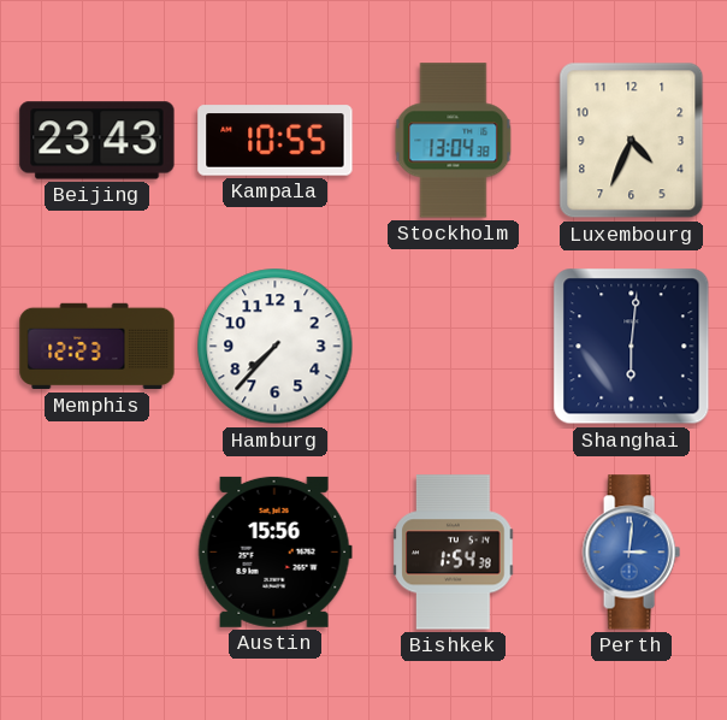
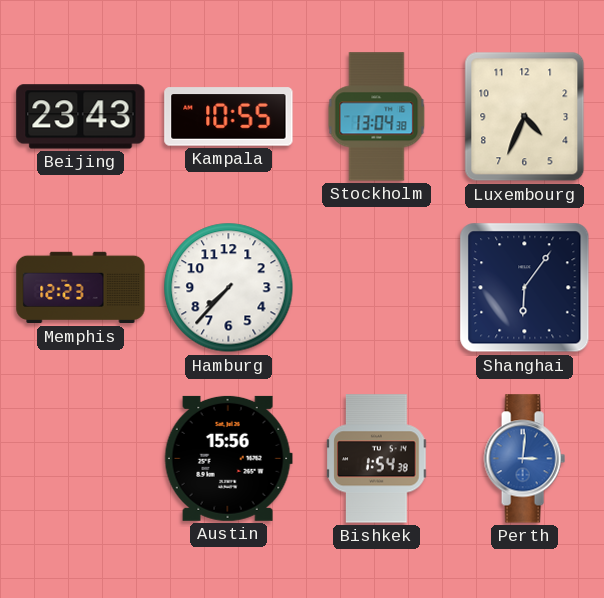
Shanghai: 6:01 -> 6:06
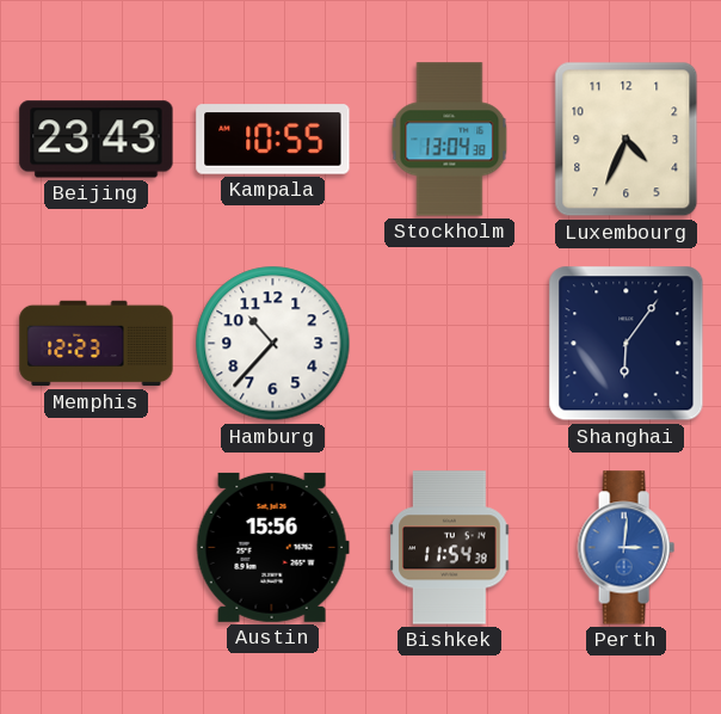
Hamburg: 7:37 -> 10:37
Bishkek: 1:54 -> 11:54
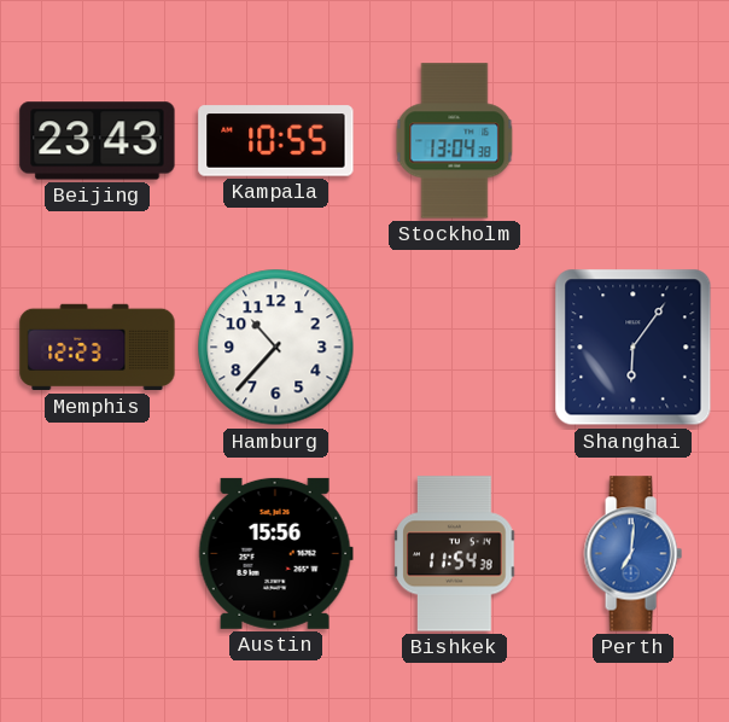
Luxembourg: 4:34 -> none
Perth: 3:01 -> 7:01
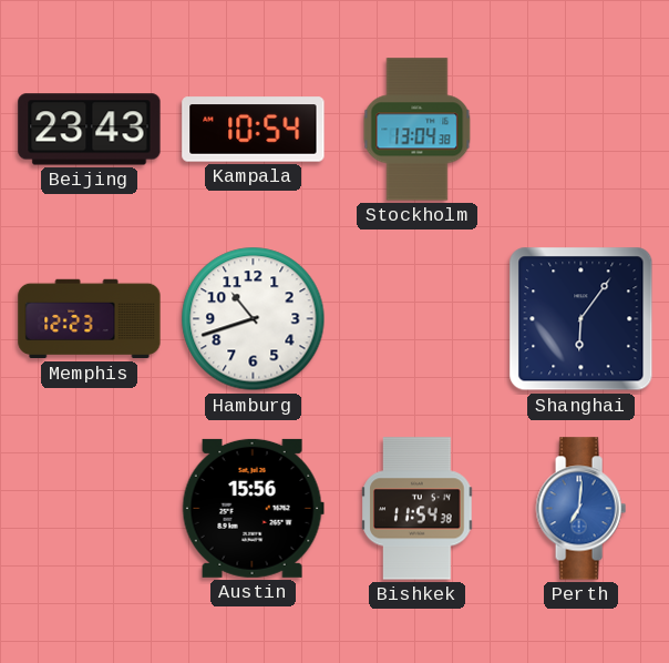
Kampala: 10:55 -> 10:54
Hamburg: 10:37 -> 10:42
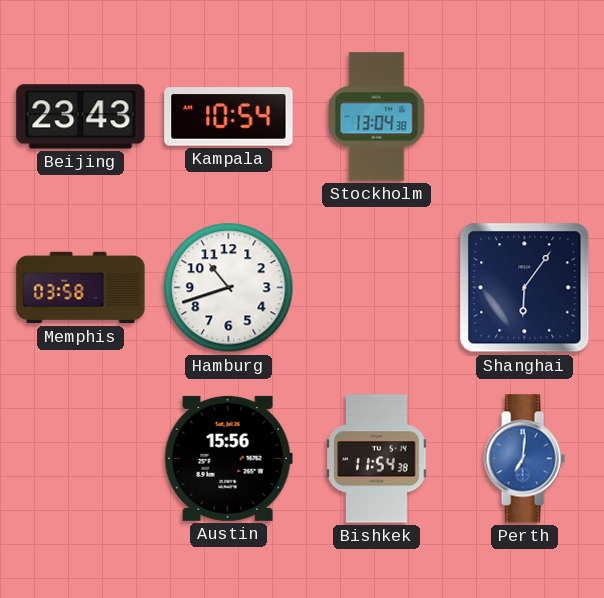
Memphis: 12:23 -> 03:58
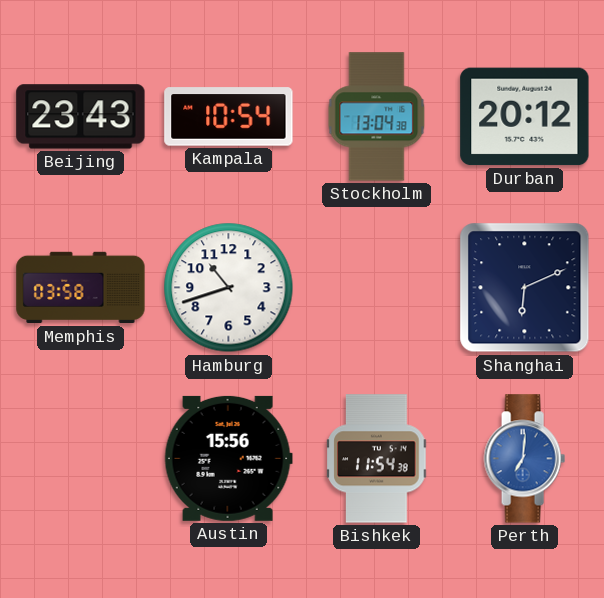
Durban: none -> 20:12
Shanghai: 6:06 -> 6:11
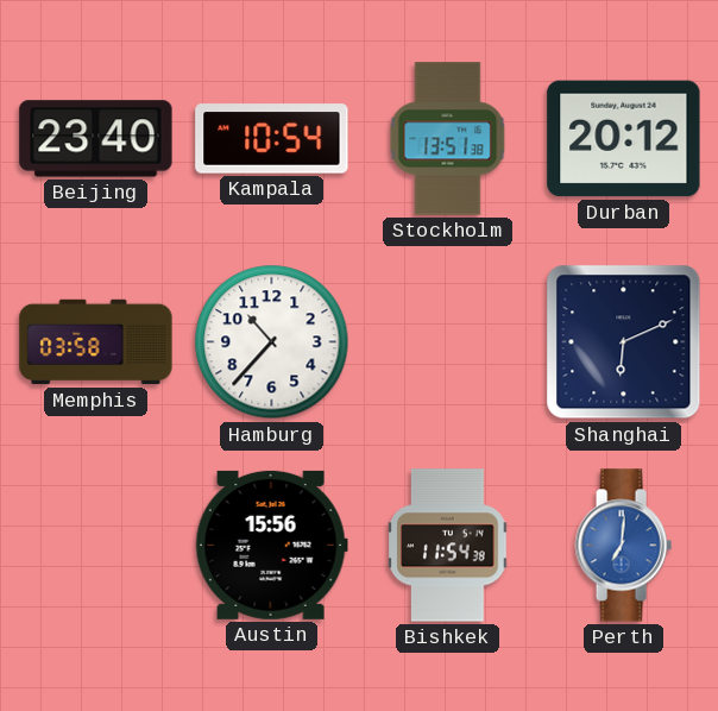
Beijing: 23:43 -> 23:40
Stockholm: 13:04 -> 13:51
Hamburg: 10:42 -> 10:37
